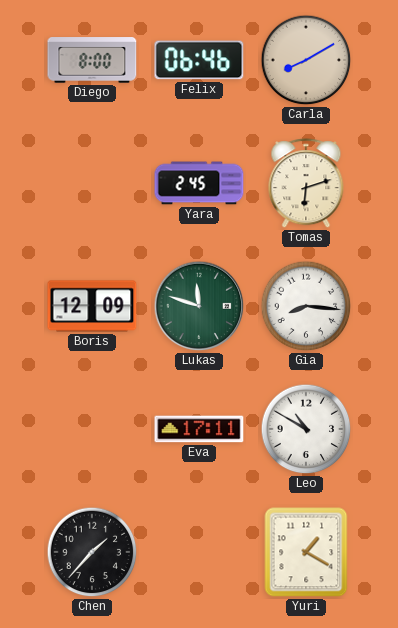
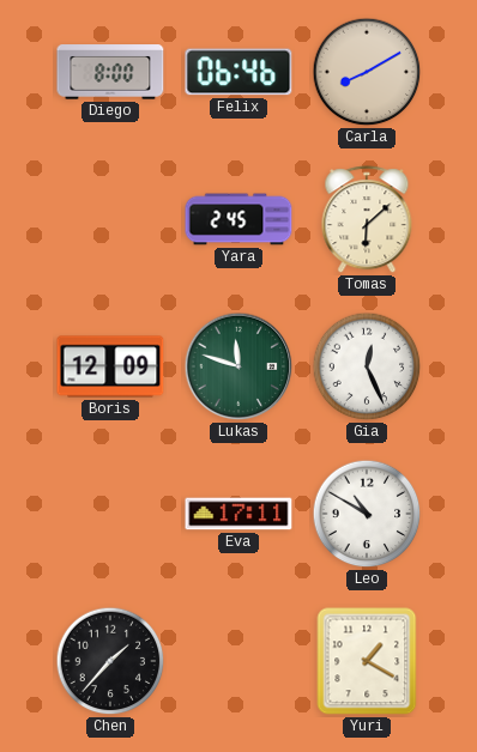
Tomas: 6:12 -> 6:08
Gia: 8:16 -> 12:26
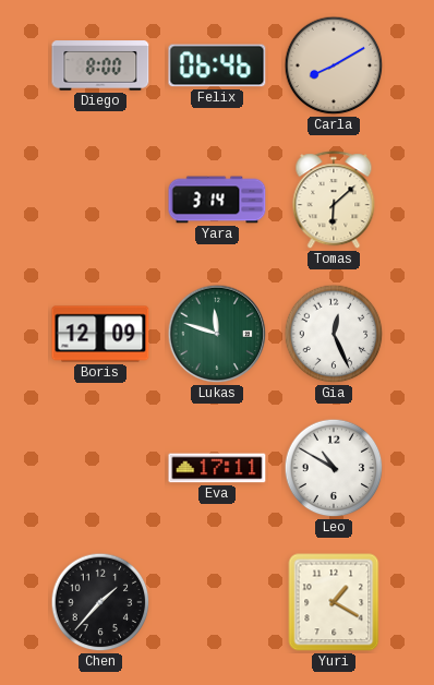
Yara: 2:45 -> 3:14
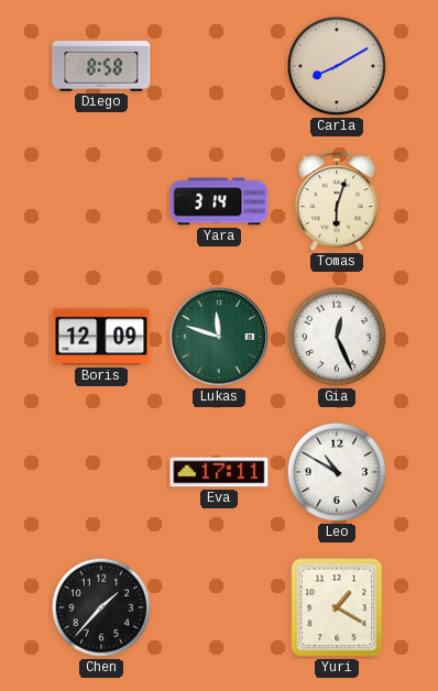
Diego: 8:00 -> 8:58
Felix: 06:46 -> none
Tomas: 6:08 -> 6:03
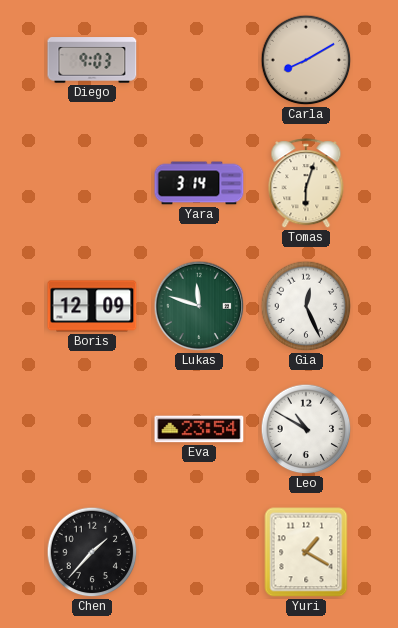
Diego: 8:58 -> 9:03
Eva: 17:11 -> 23:54
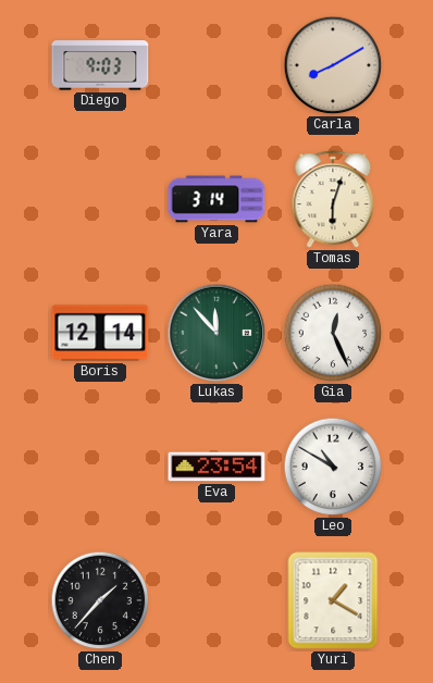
Boris: 12:09 -> 12:14
Lukas: 11:48 -> 11:53
